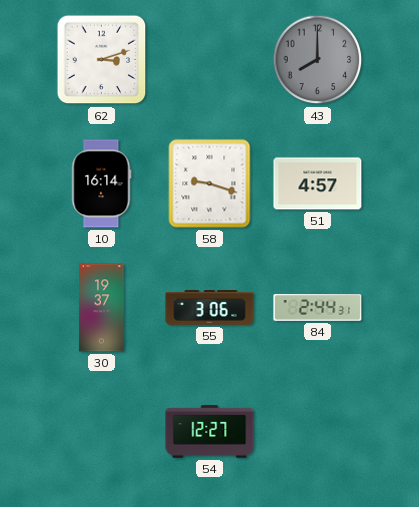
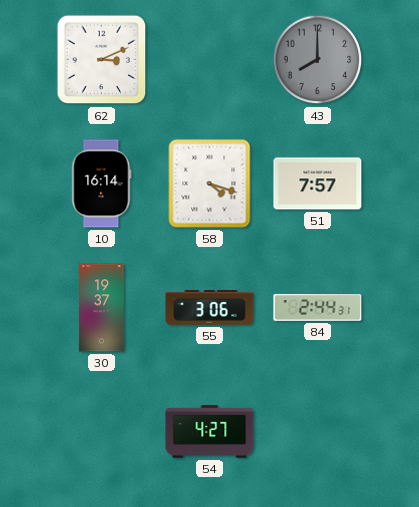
62: 3:12 -> 3:11
58: 9:18 -> 4:18
51: 4:57 -> 7:57
54: 12:27 -> 4:27
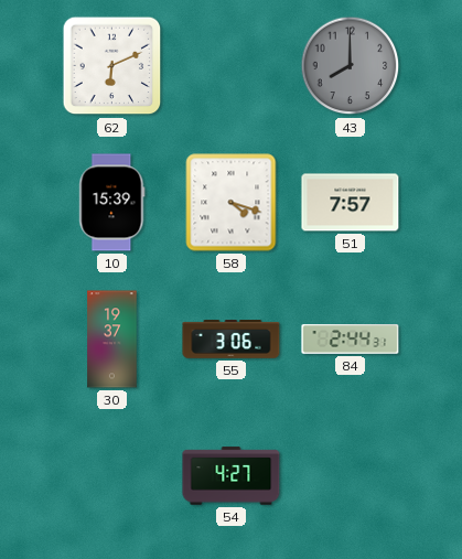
62: 3:11 -> 6:11
10: 16:14 -> 15:39
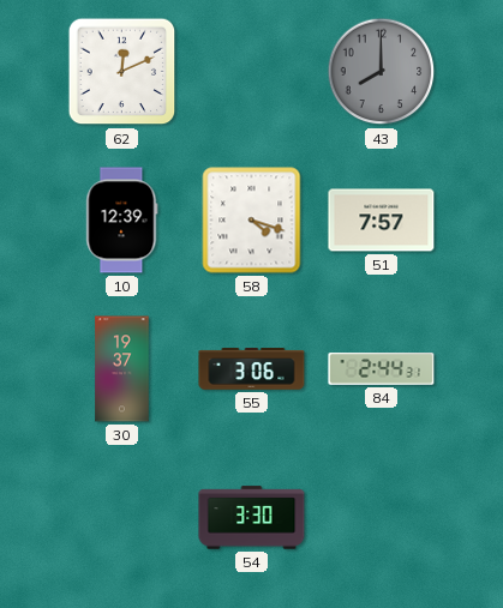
62: 6:11 -> 12:11
10: 15:39 -> 12:39
54: 4:27 -> 3:30
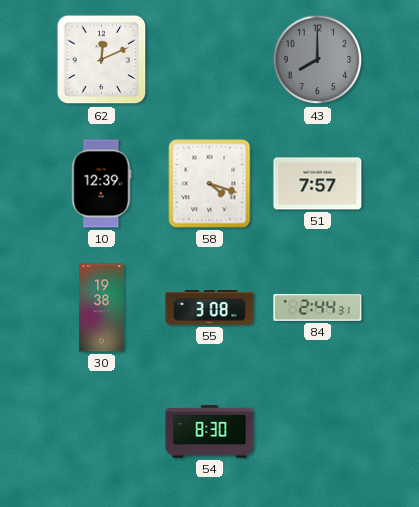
30: 19:37 -> 19:38
55: 3:06 -> 3:08
54: 3:30 -> 8:30
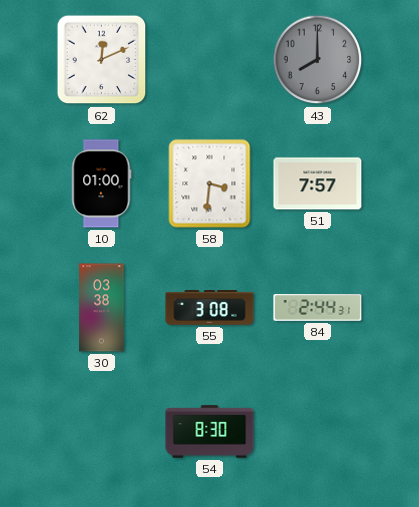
10: 12:39 -> 01:00
58: 4:18 -> 3:31
30: 19:38 -> 03:38
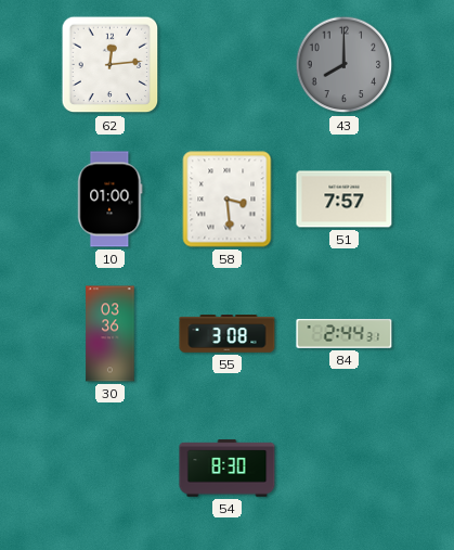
62: 12:11 -> 12:14
58: 3:31 -> 3:29
30: 03:38 -> 03:36
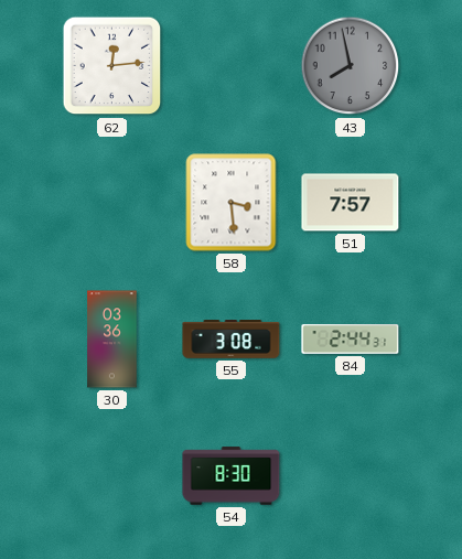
43: 8:00 -> 7:58
10: 01:00 -> none
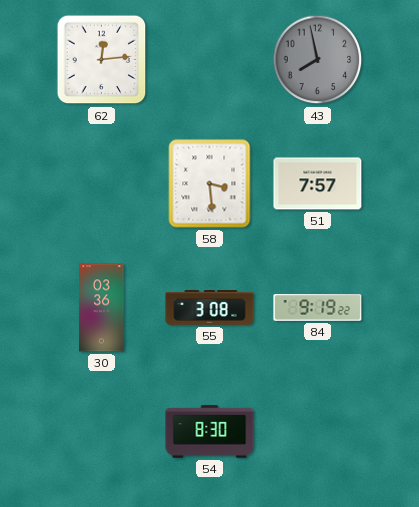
84: 2:44 -> 9:19
